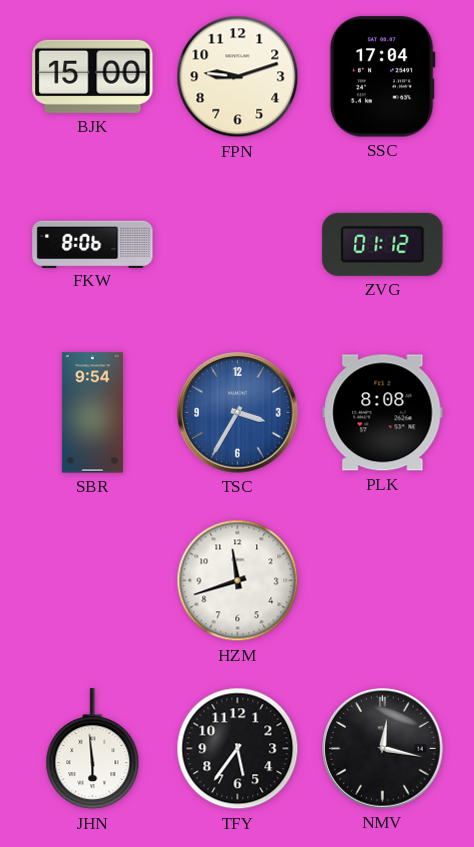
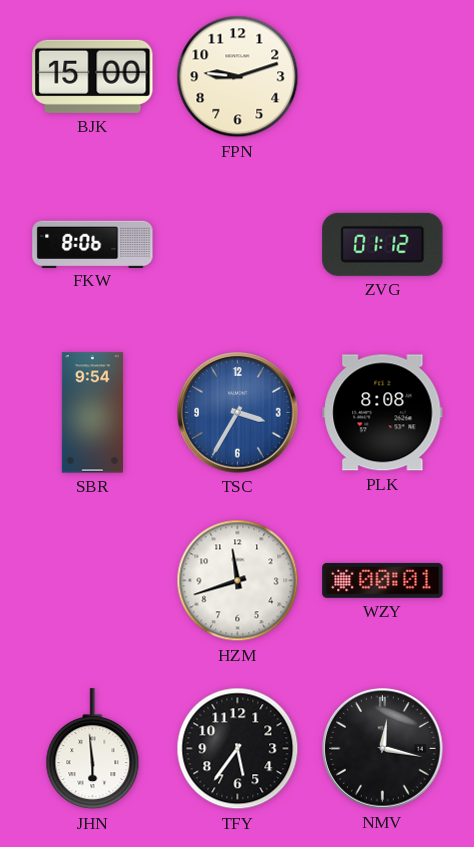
SSC: 17:04 -> none
WZY: none -> 00:01
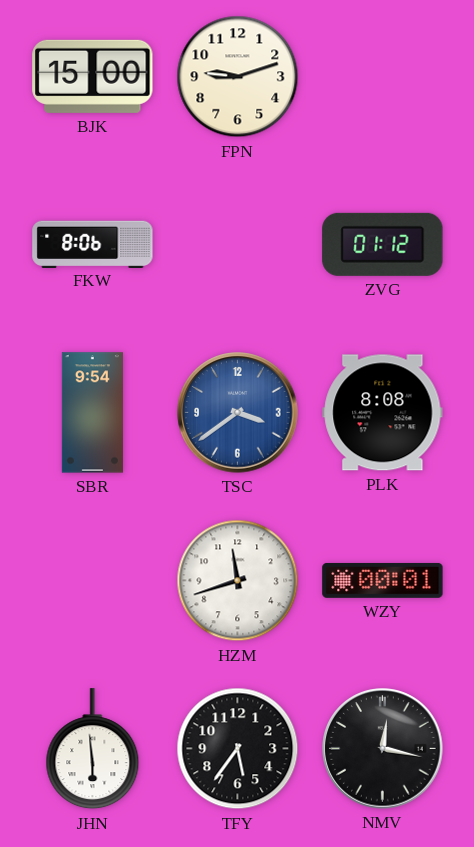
TSC: 3:35 -> 3:39
